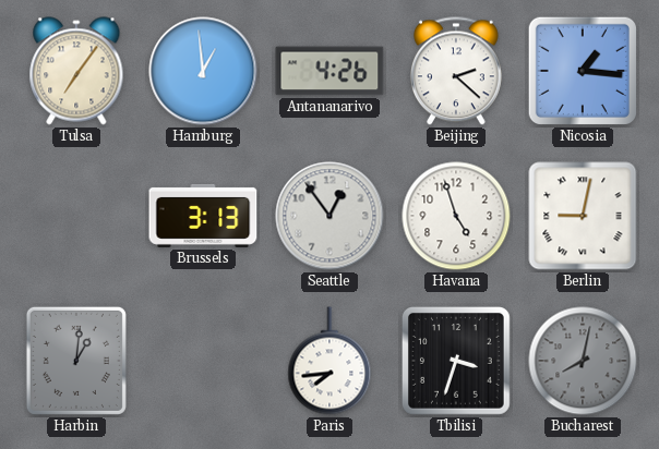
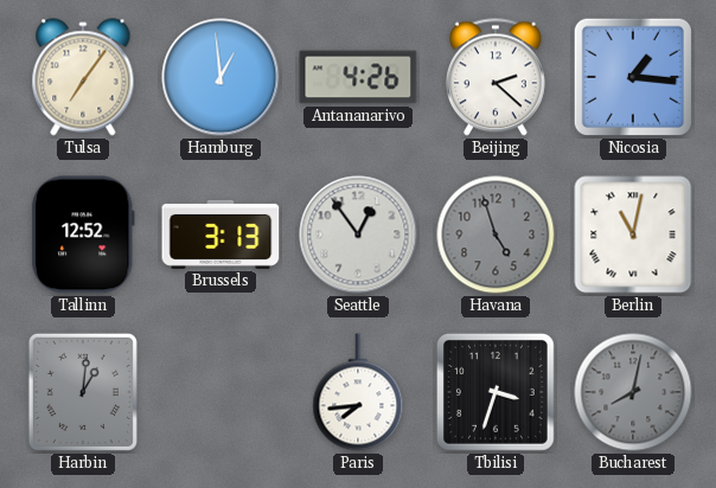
Tallinn: none -> 12:52
Havana dial: white -> grey
Berlin: 9:02 -> 11:02
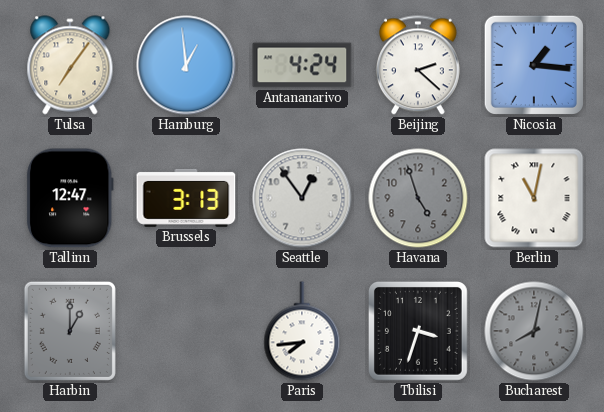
Antananarivo: 4:26 -> 4:24
Tallinn: 12:52 -> 12:47
Harbin: 1:01 -> 1:00
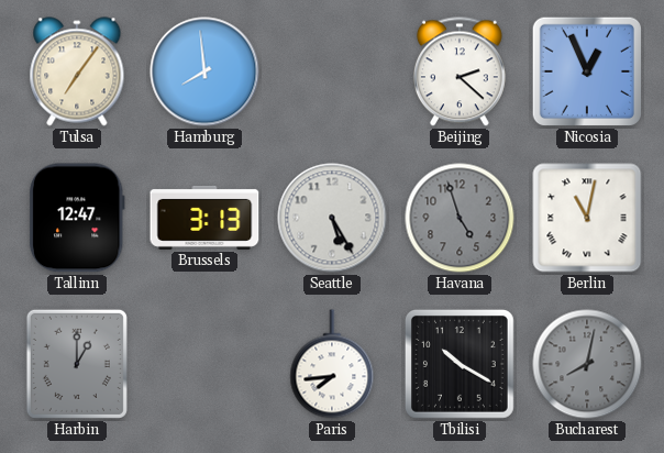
Hamburg: 12:59 -> 7:59
Antananarivo: 4:24 -> none
Nicosia: 1:16 -> 12:56
Seattle: 12:54 -> 5:25
Tbilisi: 3:33 -> 10:20
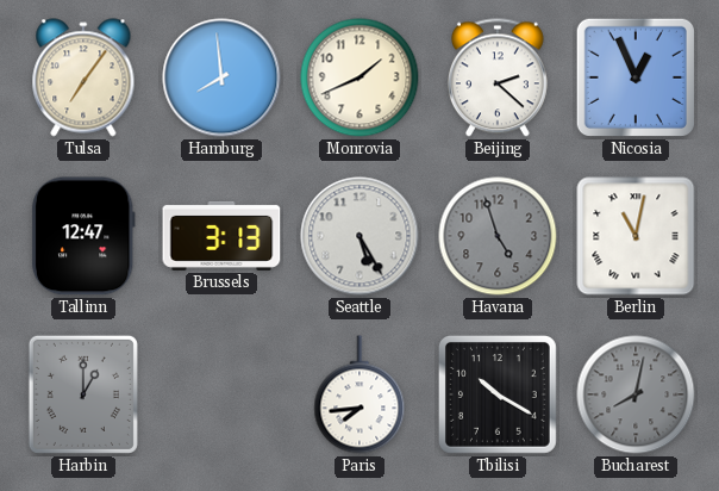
Monrovia: none -> 1:41
